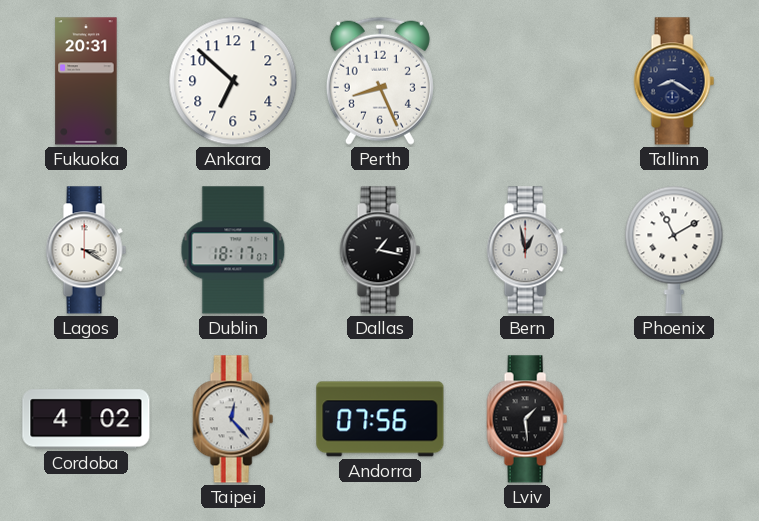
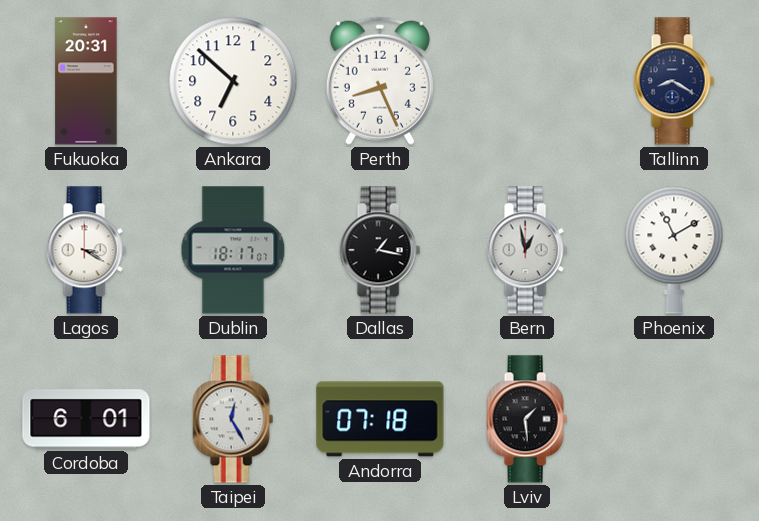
Cordoba: 4:02 -> 6:01
Taipei: 12:23 -> 12:25
Andorra: 07:56 -> 07:18
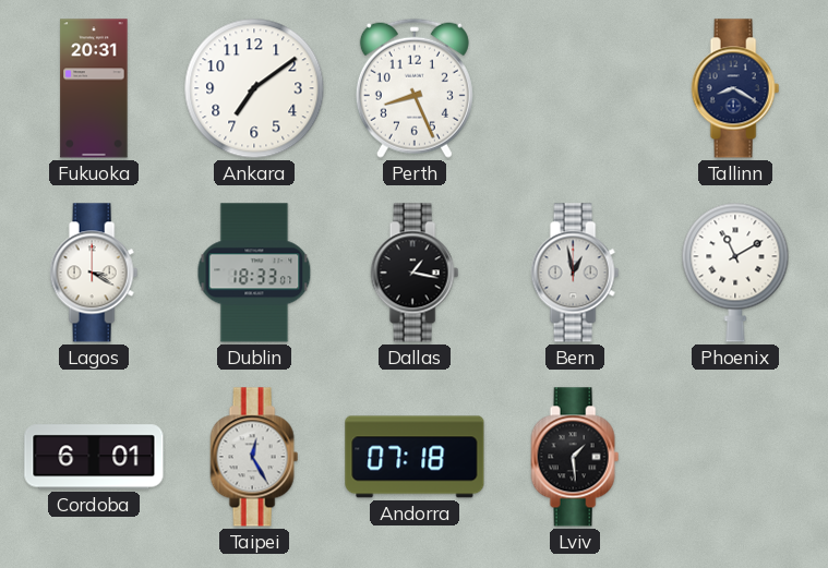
Ankara: 6:52 -> 7:09
Dublin: 18:17 -> 18:33
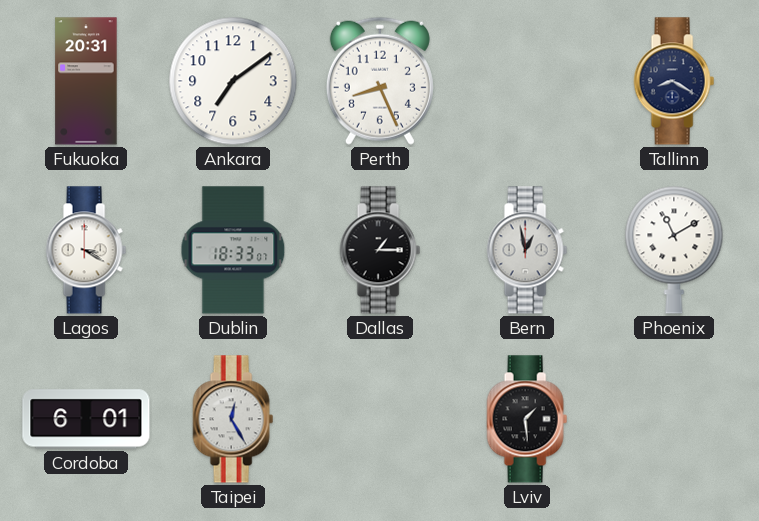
Dallas: 1:17 -> 1:15
Andorra: 07:18 -> none
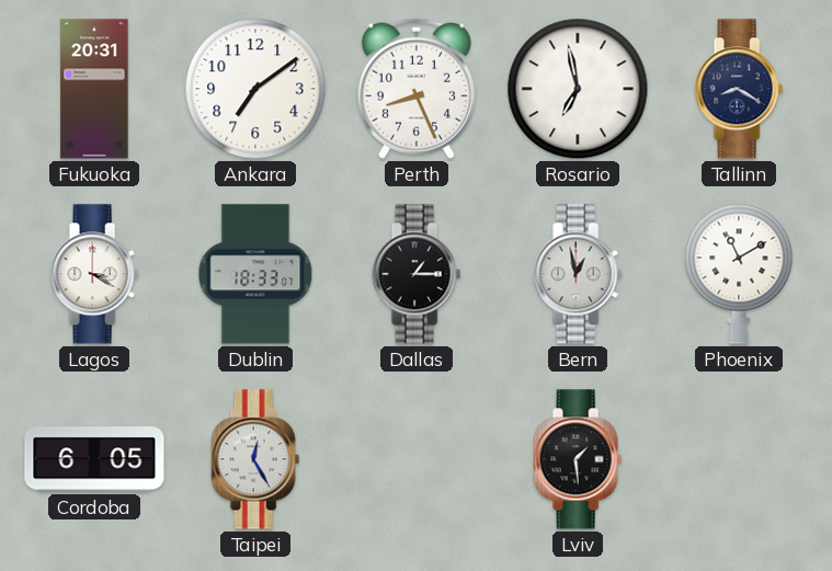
Rosario: none -> 6:58
Cordoba: 6:01 -> 6:05
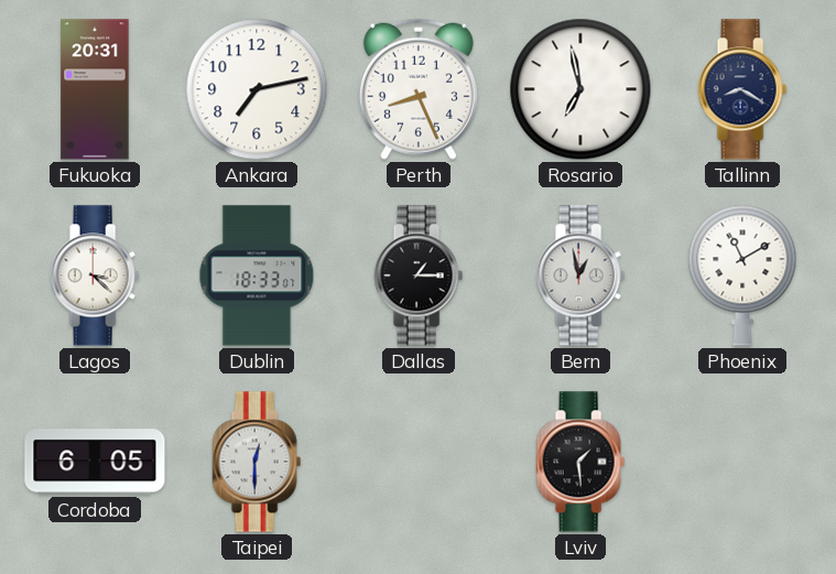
Ankara: 7:09 -> 7:13
Lagos: 3:20 -> 3:22
Taipei: 12:25 -> 12:30
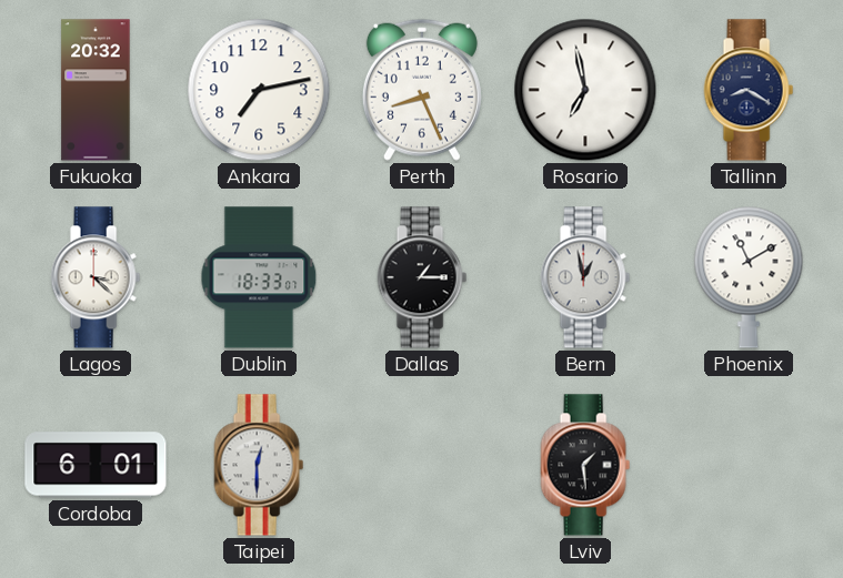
Fukuoka: 20:31 -> 20:32
Cordoba: 6:05 -> 6:01
